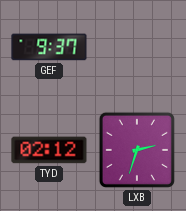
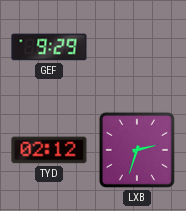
GEF: 9:37 -> 9:29
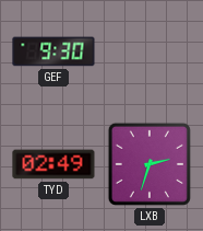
GEF: 9:29 -> 9:30
TYD: 02:12 -> 02:49
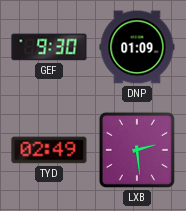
DNP: none -> 01:09
LXB: 2:33 -> 2:29
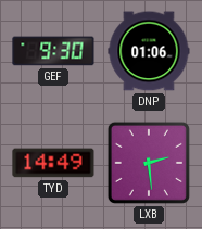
DNP: 01:09 -> 01:06
TYD: 02:49 -> 14:49
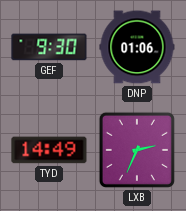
LXB: 2:29 -> 2:34
